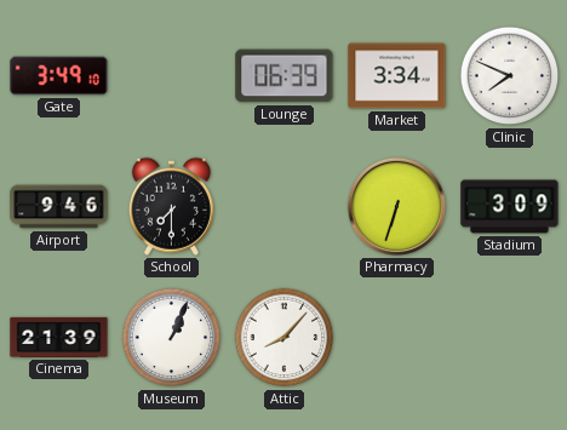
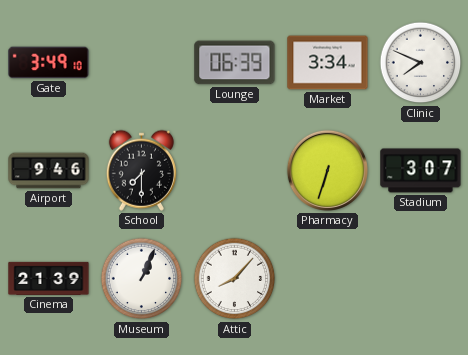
Stadium: 3:09 -> 3:07
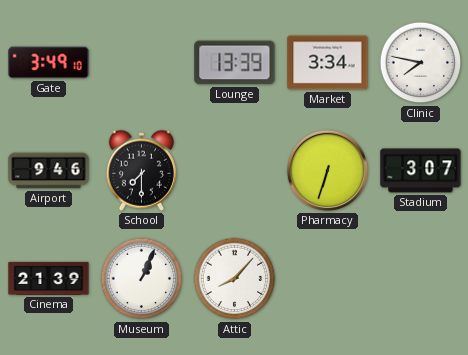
Lounge: 06:39 -> 13:39
Clinic: 7:49 -> 7:47
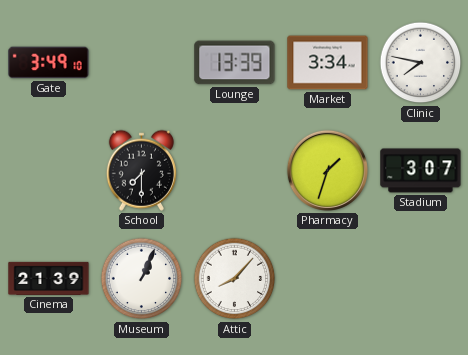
Airport: 9:46 -> none
Pharmacy: 6:33 -> 1:33
